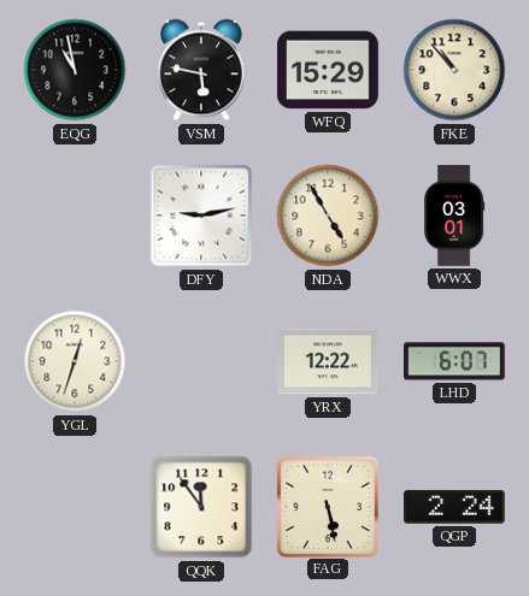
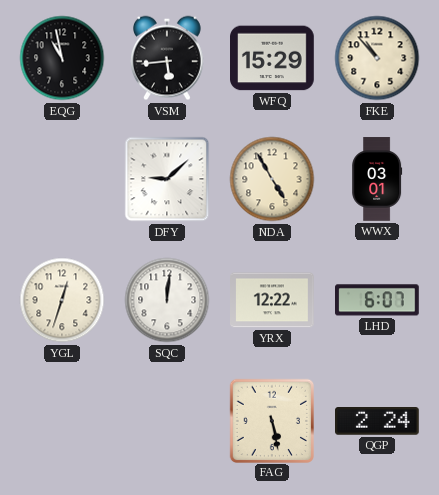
VSM: 5:47 -> 5:44
DFY: 9:13 -> 9:08
SQC: none -> 12:01
QQK: 11:54 -> none
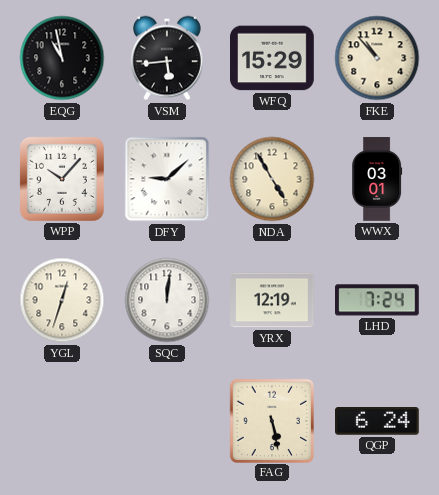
WPP: none -> 10:07
YRX: 12:22 -> 12:19
LHD: 6:07 -> 7:24
QGP: 2:24 -> 6:24
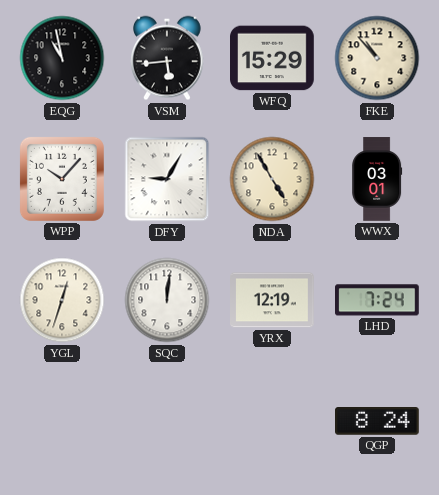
DFY: 9:08 -> 9:05
FAG: 5:28 -> none
QGP: 6:24 -> 8:24
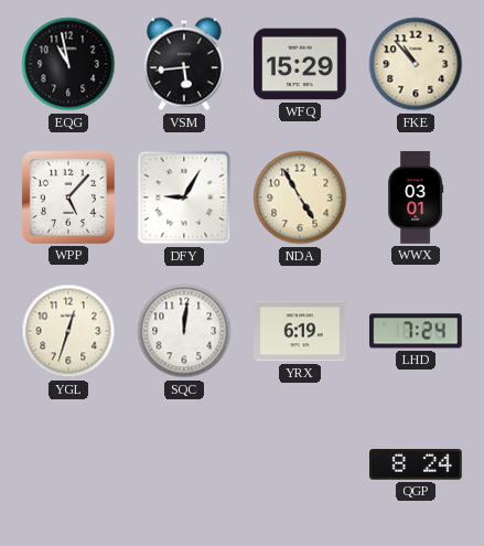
WPP: 10:07 -> 5:07
YRX: 12:19 -> 6:19
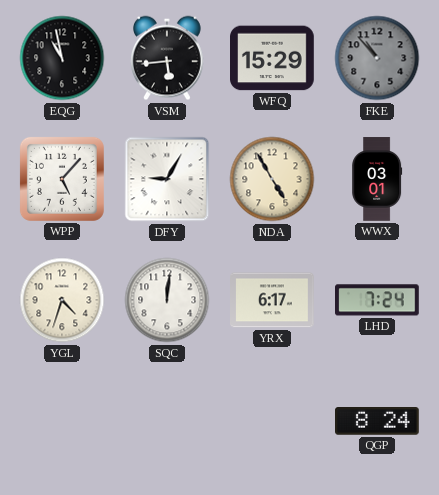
FKE dial: cream -> grey
YGL: 12:33 -> 4:33
YRX: 6:19 -> 6:17
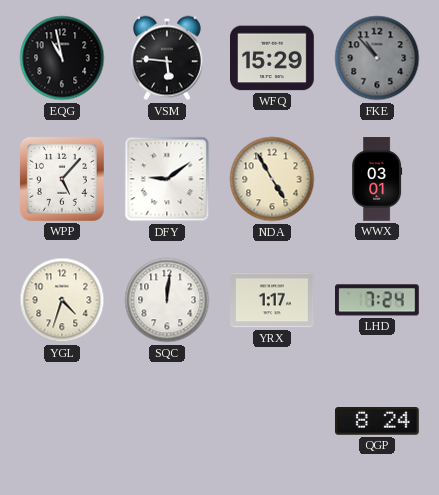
VSM: 5:44 -> 5:46
DFY: 9:05 -> 9:09
YRX: 6:17 -> 1:17
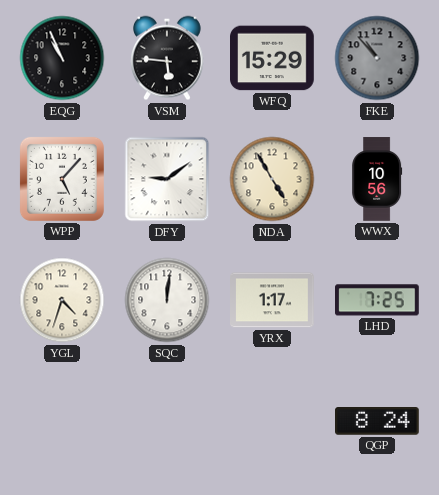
EQG: 10:58 -> 10:56
WWX: 03:01 -> 10:56
LHD: 7:24 -> 7:25
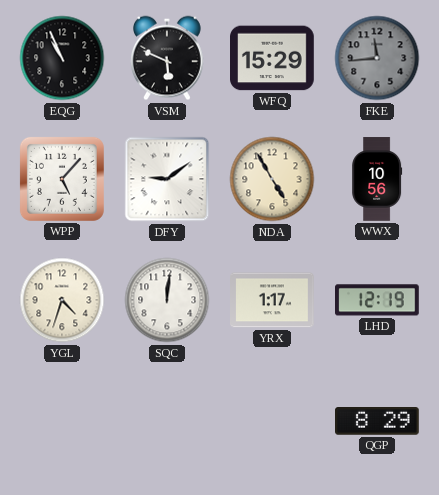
VSM: 5:46 -> 5:49
FKE: 10:53 -> 11:44
LHD: 7:25 -> 12:19
QGP: 8:24 -> 8:29
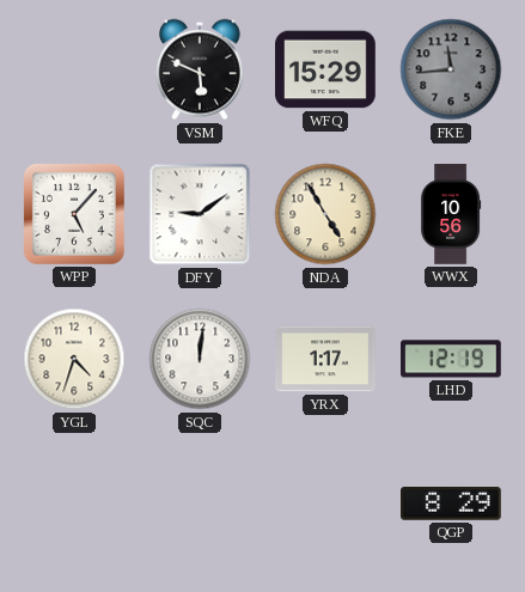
EQG: 10:56 -> none
